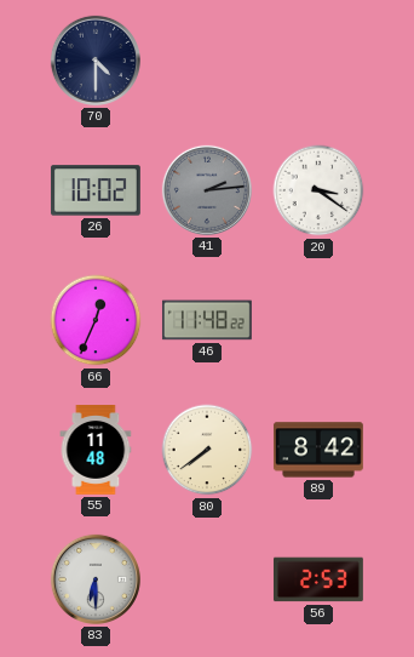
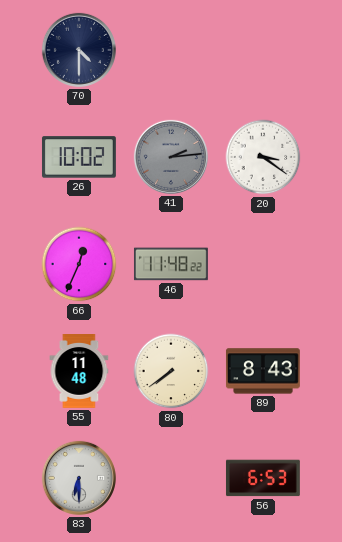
89: 8:42 -> 8:43
56: 2:53 -> 6:53
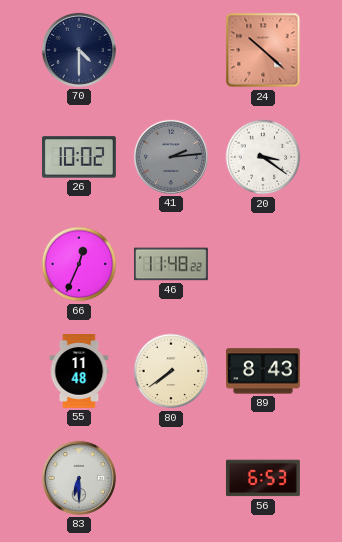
24: none -> 10:22
